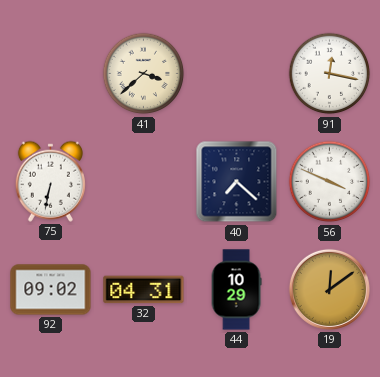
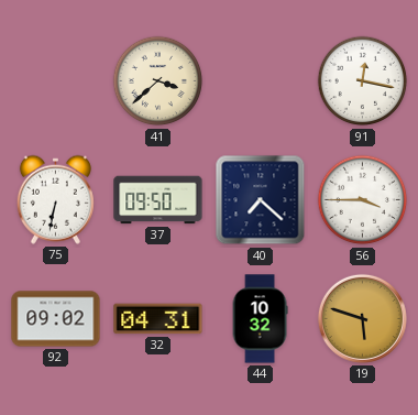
37: none -> 09:50
56: 3:49 -> 3:45
44: 10:29 -> 10:32
19: 12:09 -> 5:48
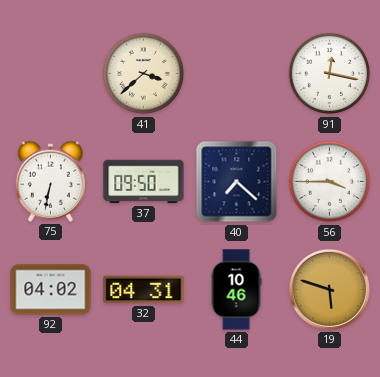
92: 09:02 -> 04:02
44: 10:32 -> 10:46
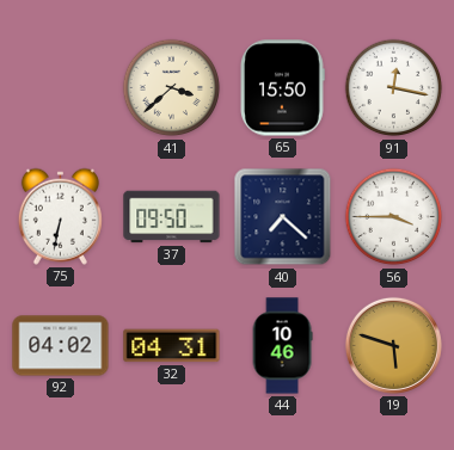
65: none -> 15:50
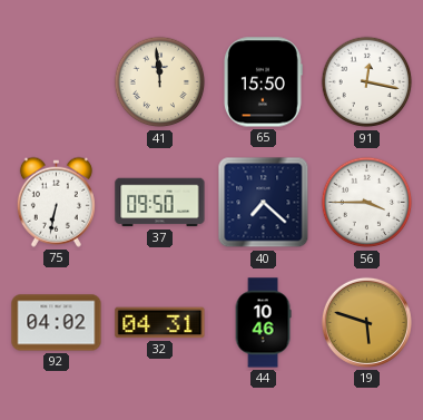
41: 3:38 -> 11:59
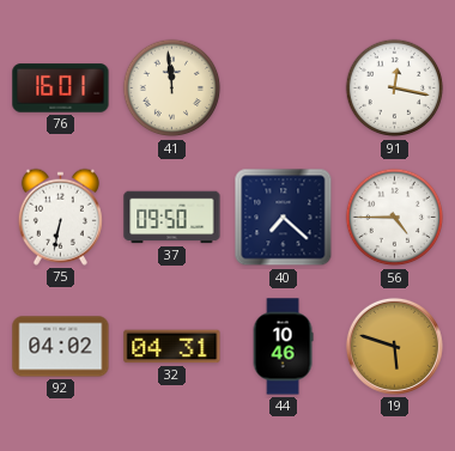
76: none -> 16:01
65: 15:50 -> none
56: 3:45 -> 4:45
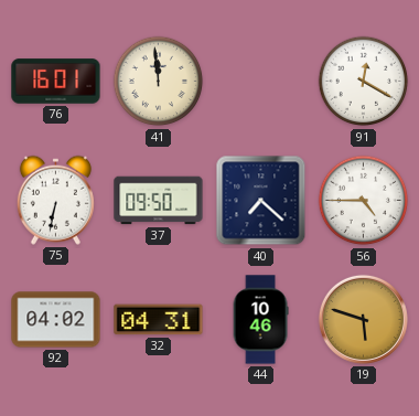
91: 12:17 -> 12:20
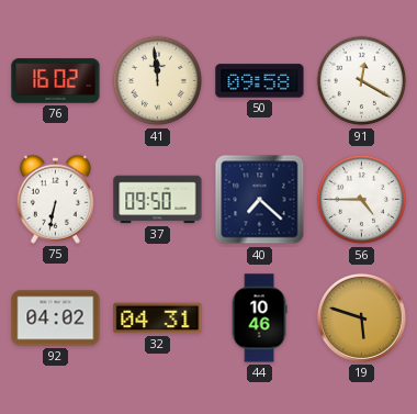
76: 16:01 -> 16:02
50: none -> 09:58
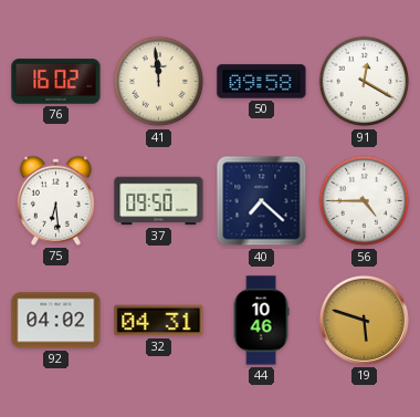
75: 6:32 -> 6:29
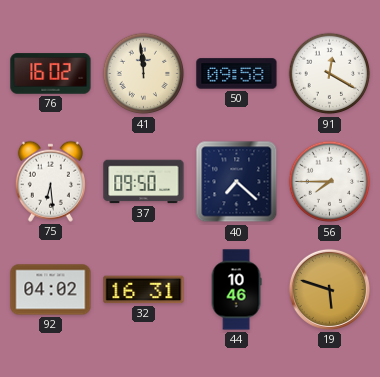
56: 4:45 -> 7:45
32: 04:31 -> 16:31
